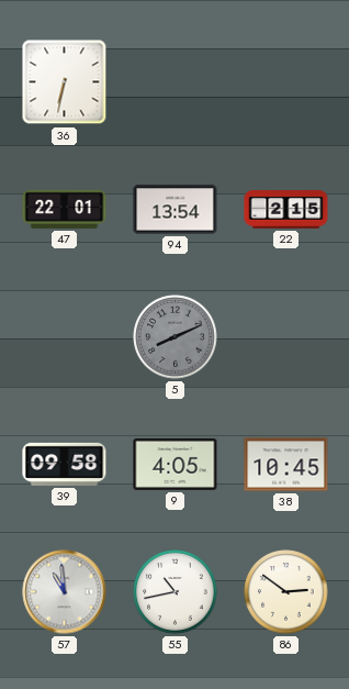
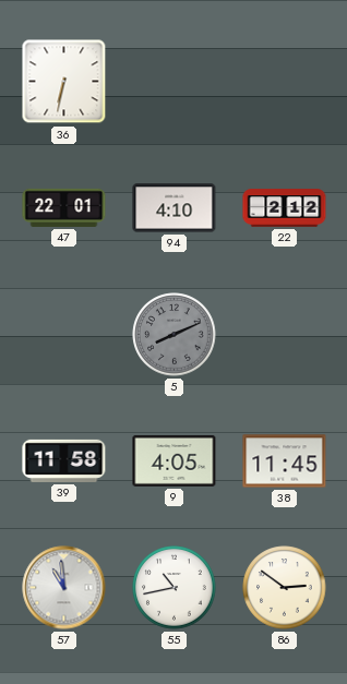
94: 13:54 -> 4:10
22: 2:15 -> 2:12
39: 09:58 -> 11:58
38: 10:45 -> 11:45
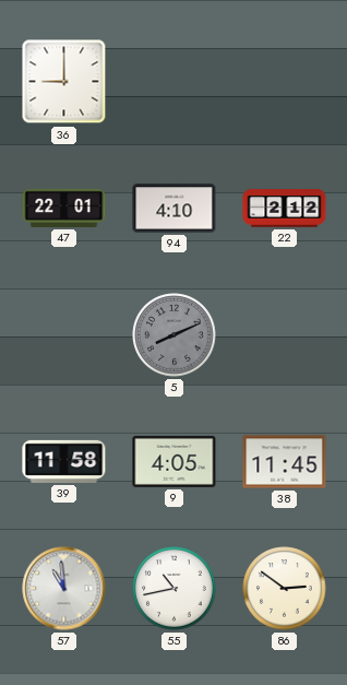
36: 6:32 -> 9:00
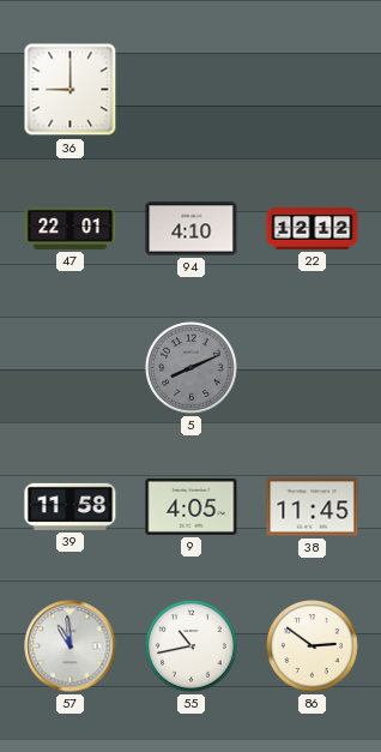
22: 2:12 -> 12:12
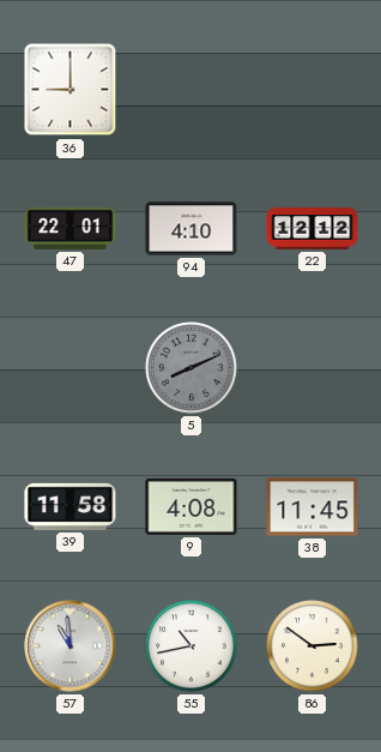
9: 4:05 -> 4:08
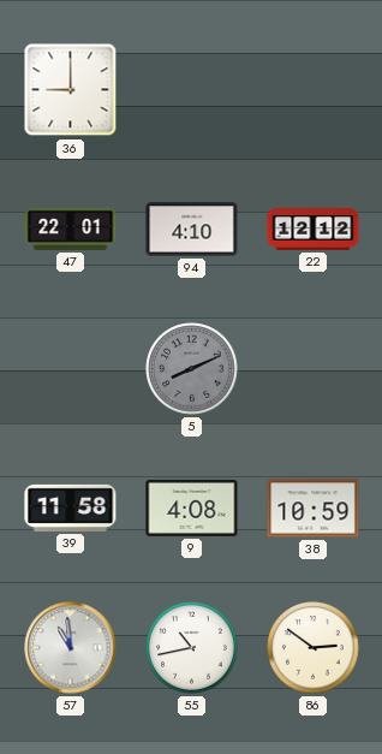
38: 11:45 -> 10:59
